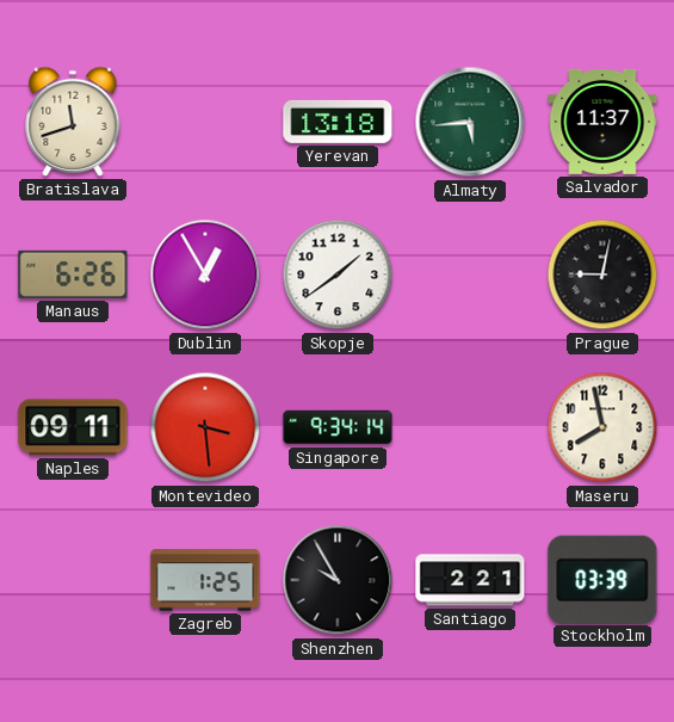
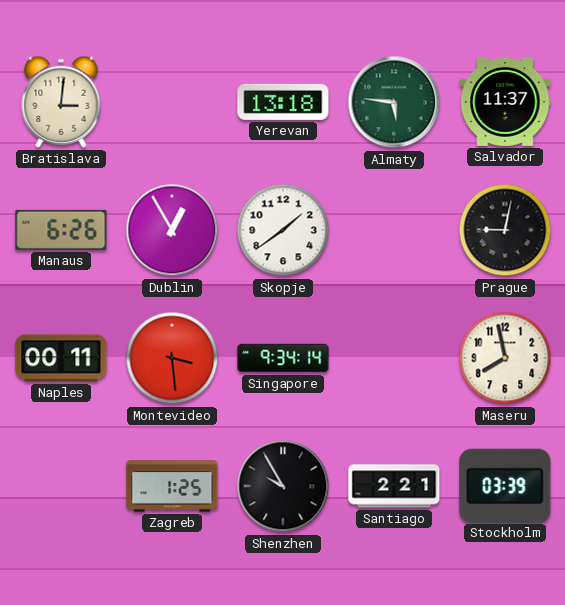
Bratislava: 11:42 -> 3:01
Almaty: 5:44 -> 5:46
Naples: 09:11 -> 00:11
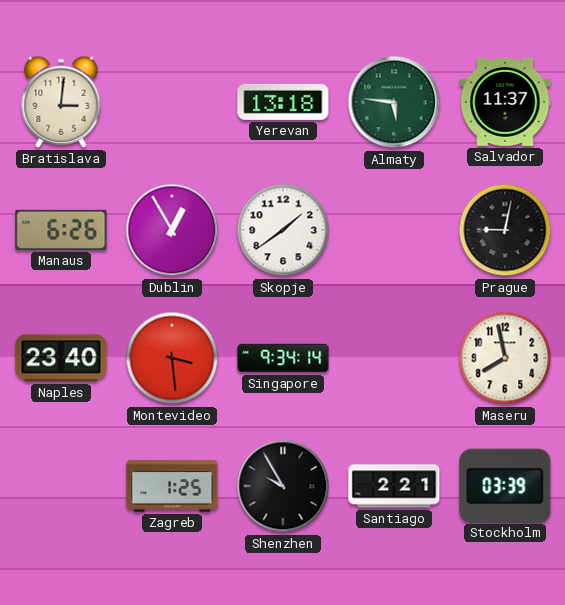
Naples: 00:11 -> 23:40
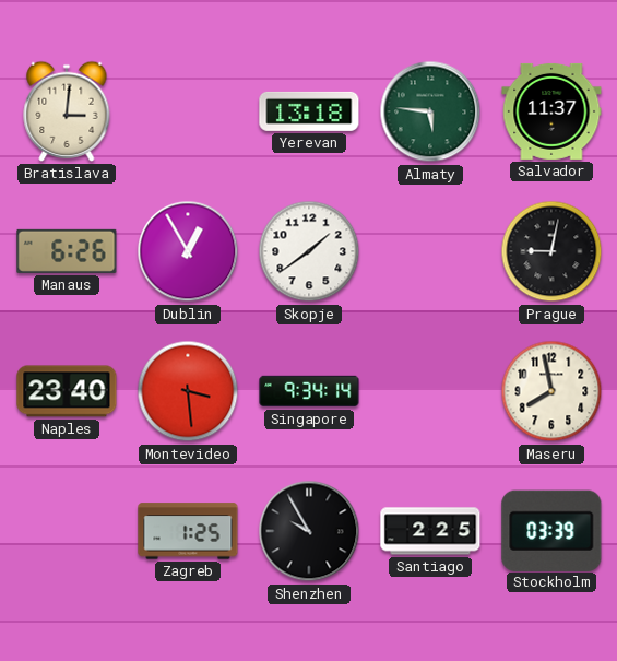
Santiago: 2:21 -> 2:25
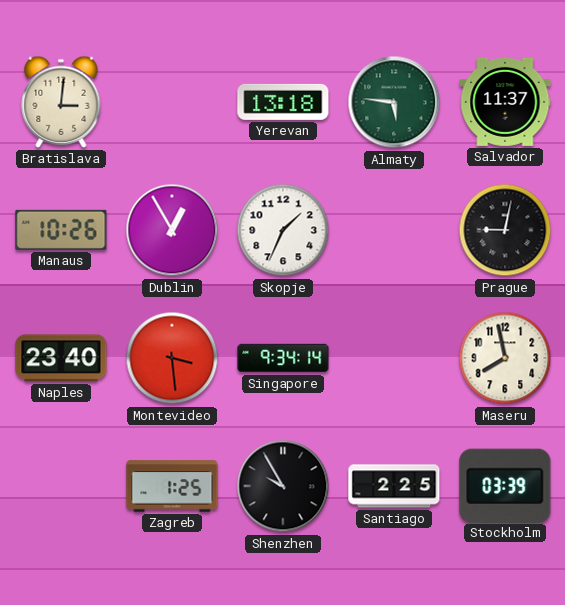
Manaus: 6:26 -> 10:26
Skopje: 1:39 -> 1:34
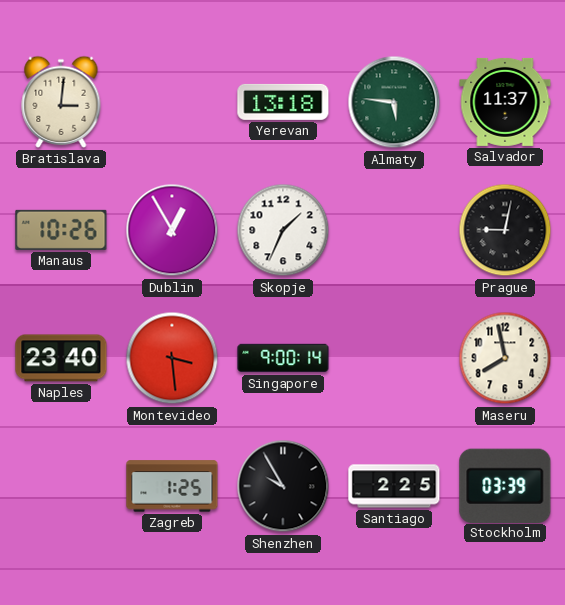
Singapore: 9:34 -> 9:00
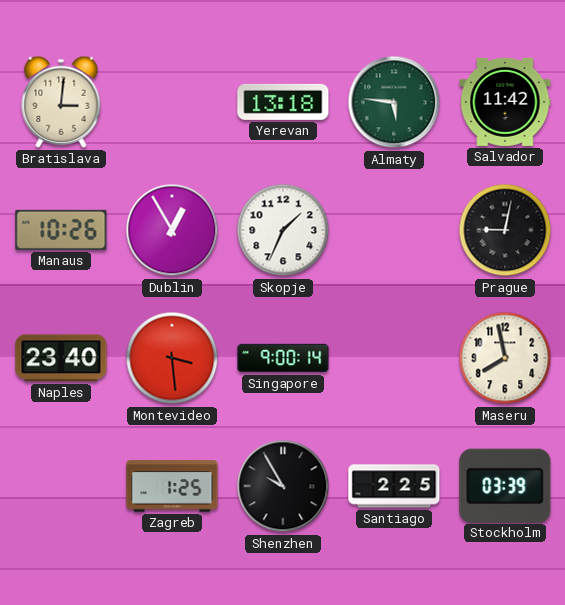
Salvador: 11:37 -> 11:42
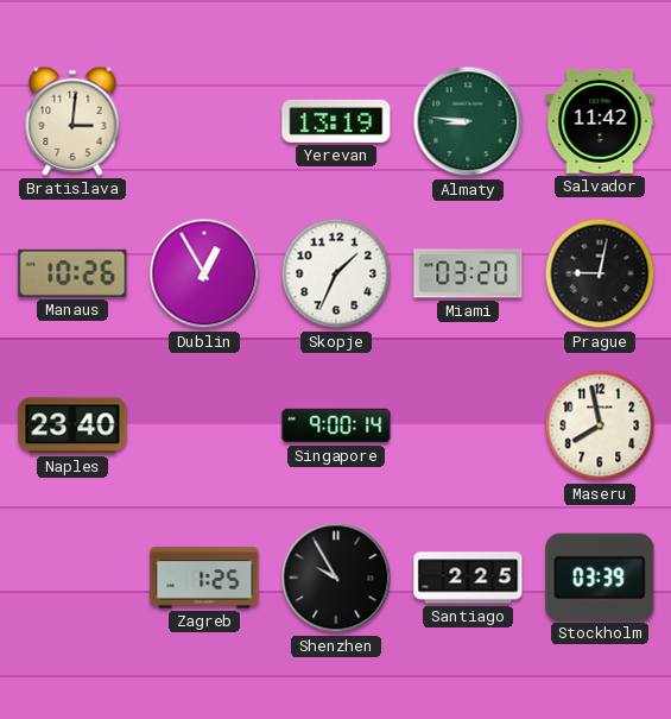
Yerevan: 13:18 -> 13:19
Almaty: 5:46 -> 8:46
Miami: none -> 03:20
Montevideo: 3:29 -> none
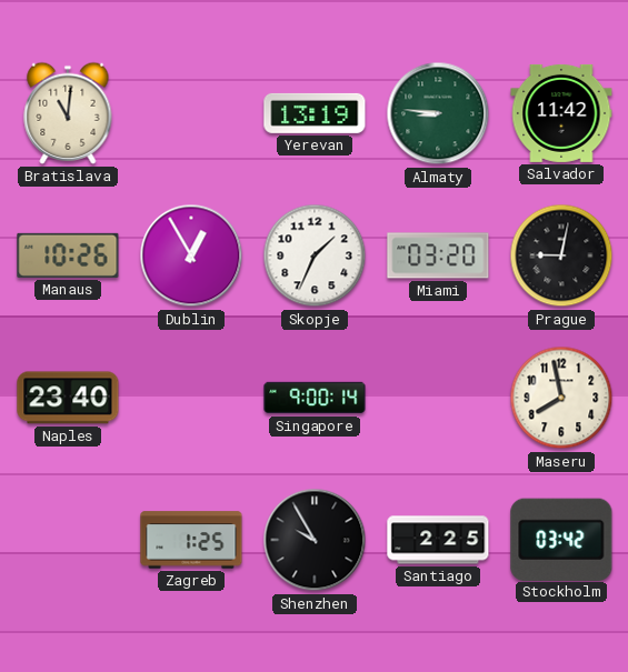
Bratislava: 3:01 -> 11:01
Stockholm: 03:39 -> 03:42
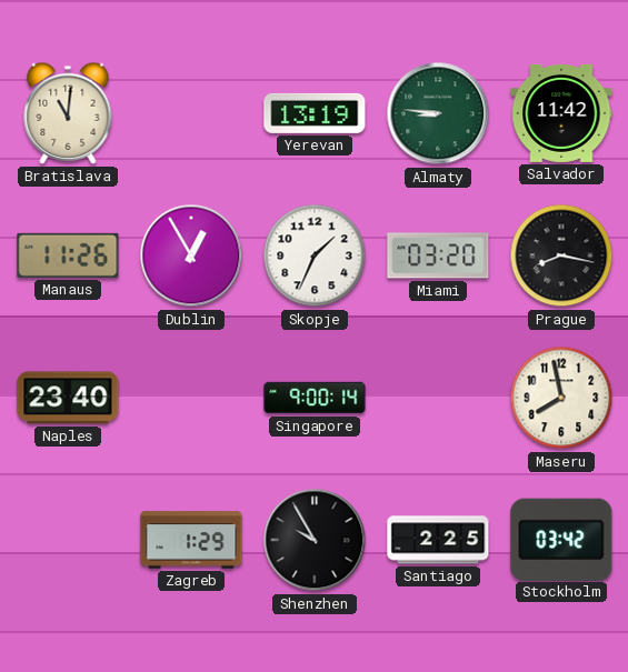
Manaus: 10:26 -> 11:26
Prague: 9:02 -> 8:17
Zagreb: 1:25 -> 1:29
